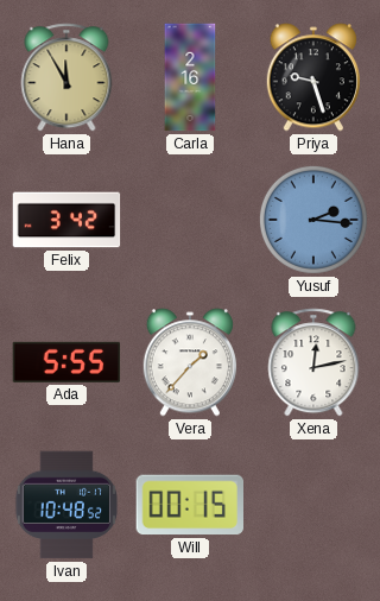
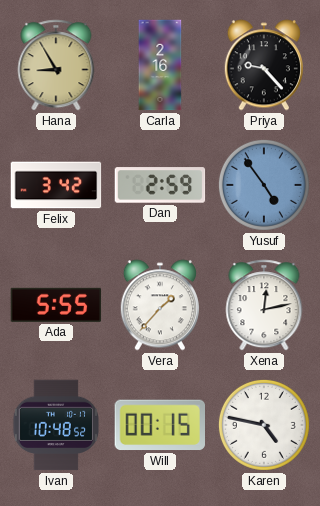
Hana: 11:55 -> 8:55
Priya: 9:27 -> 9:23
Dan: none -> 2:59
Yusuf: 2:16 -> 4:54
Karen: none -> 4:47
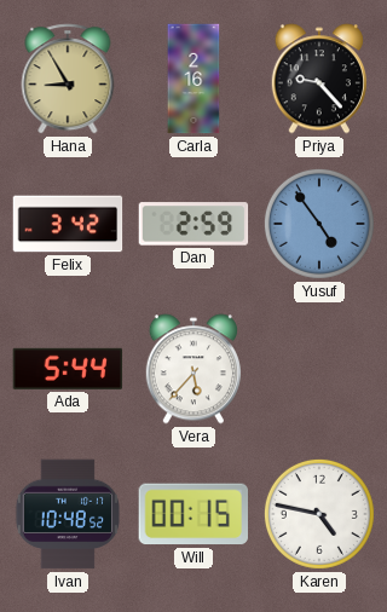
Ada: 5:55 -> 5:44
Vera: 1:37 -> 5:37
Xena: 12:13 -> none
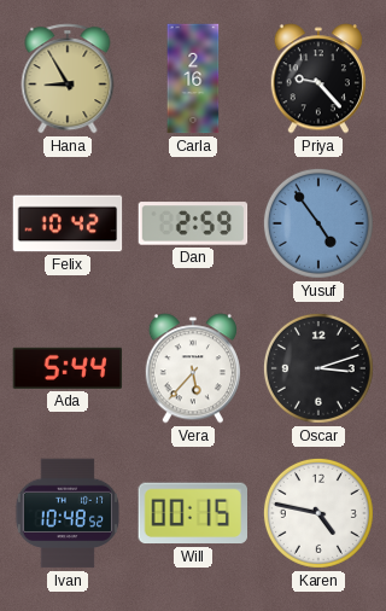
Felix: 3:42 -> 10:42
Oscar: none -> 3:12
